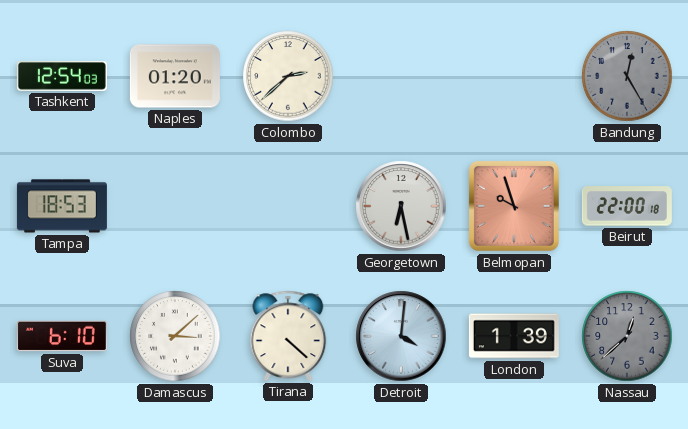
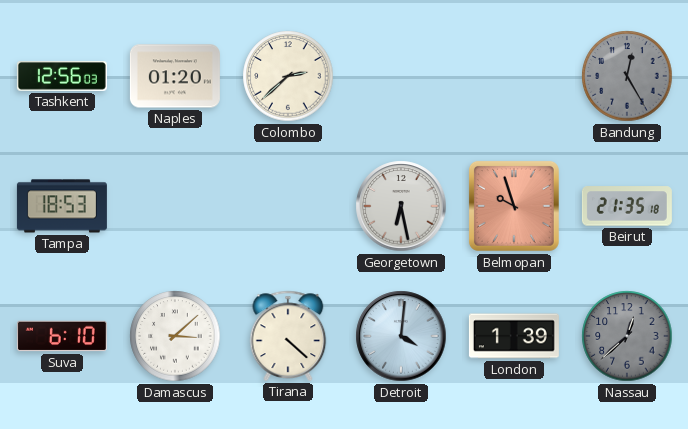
Tashkent: 12:54 -> 12:56
Beirut: 22:00 -> 21:35
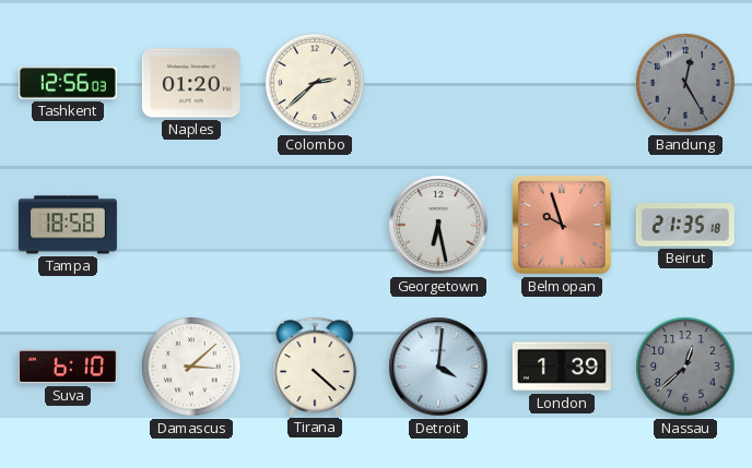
Tampa: 18:53 -> 18:58
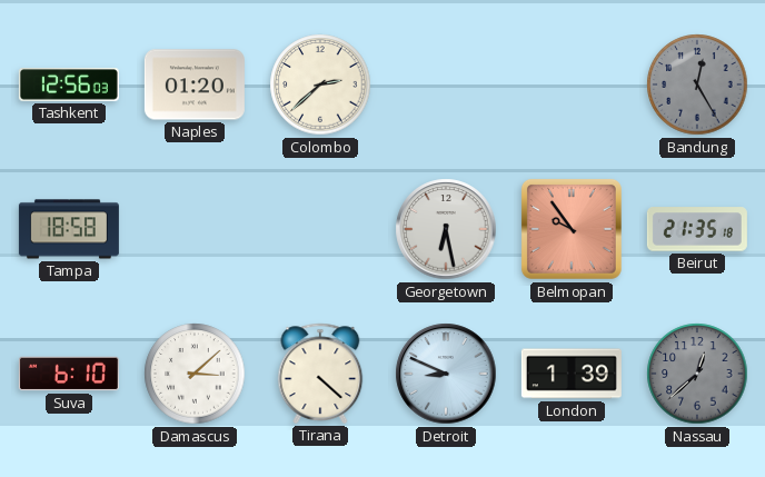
Belmopan: 9:57 -> 9:54
Detroit: 4:01 -> 8:49
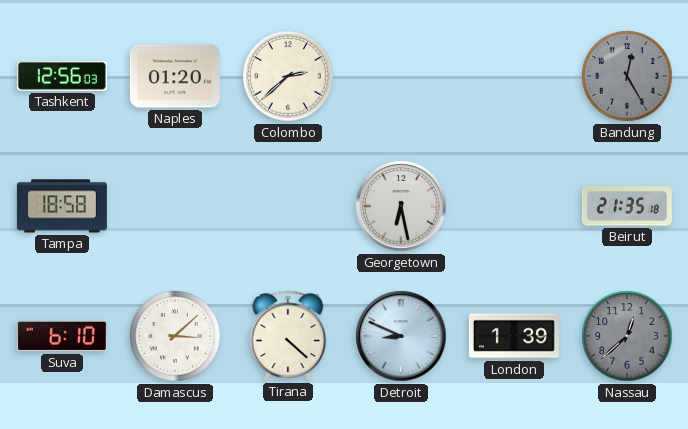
Belmopan: 9:54 -> none
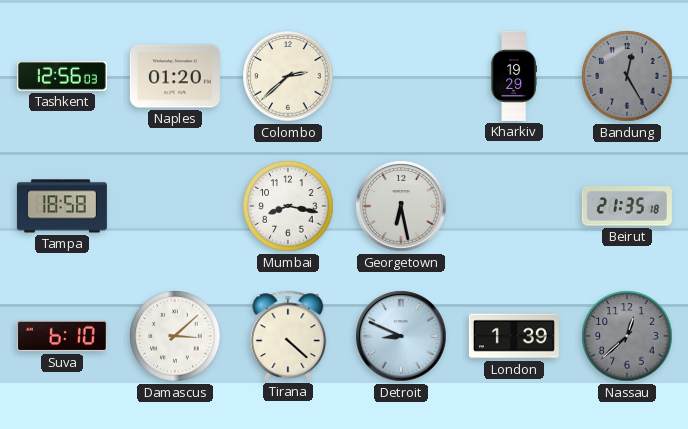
Kharkiv: none -> 19:29
Mumbai: none -> 8:17
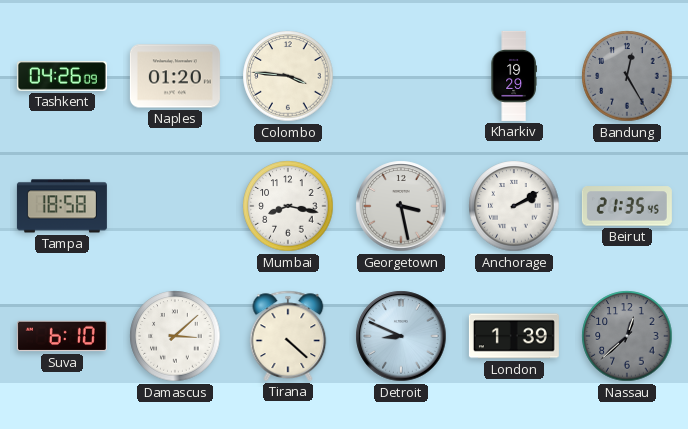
Tashkent: 12:56 -> 04:26
Colombo: 2:38 -> 3:46
Georgetown: 6:28 -> 3:28
Anchorage: none -> 2:10
Beirut: 21:35:18 -> 21:35:45
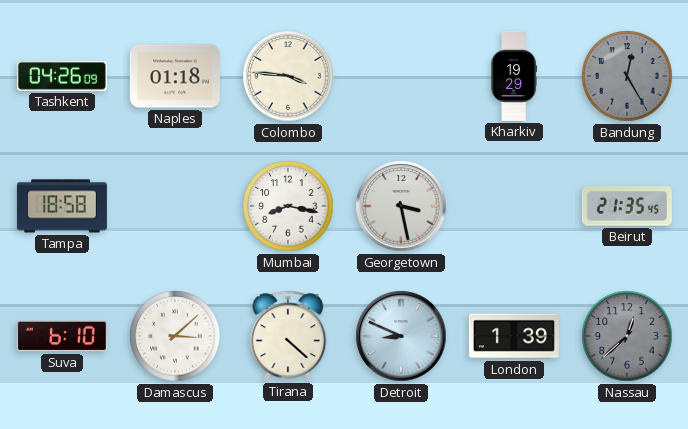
Naples: 01:20 -> 01:18
Anchorage: 2:10 -> none
